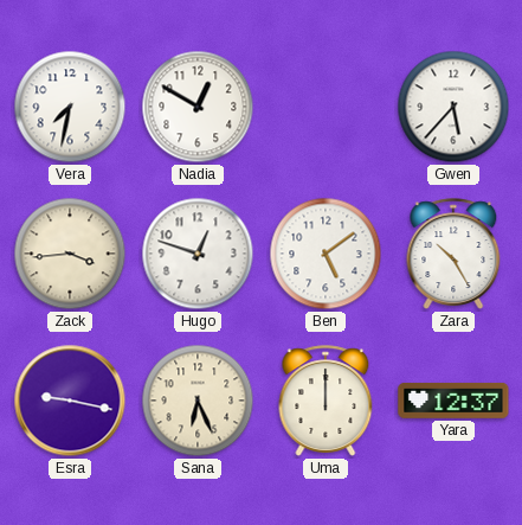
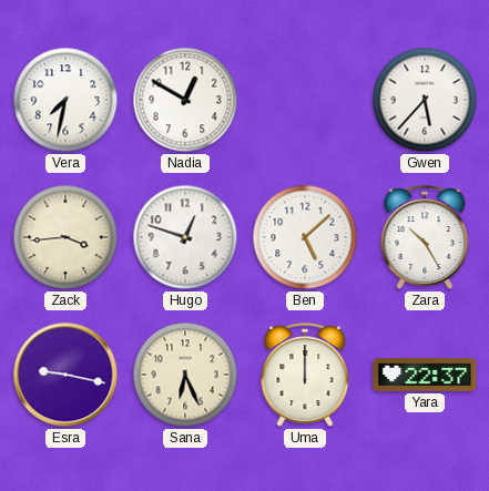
Ben: 5:09 -> 5:08
Yara: 12:37 -> 22:37
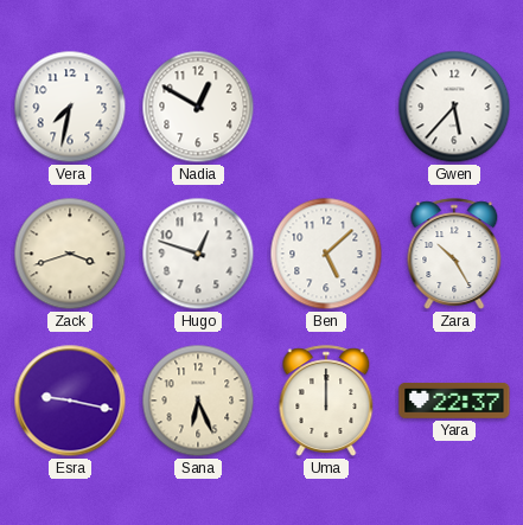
Zack: 3:44 -> 3:42
